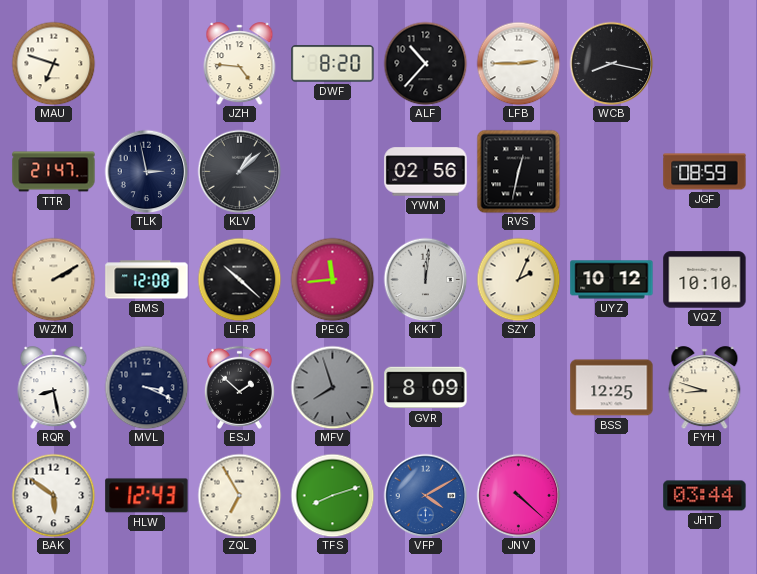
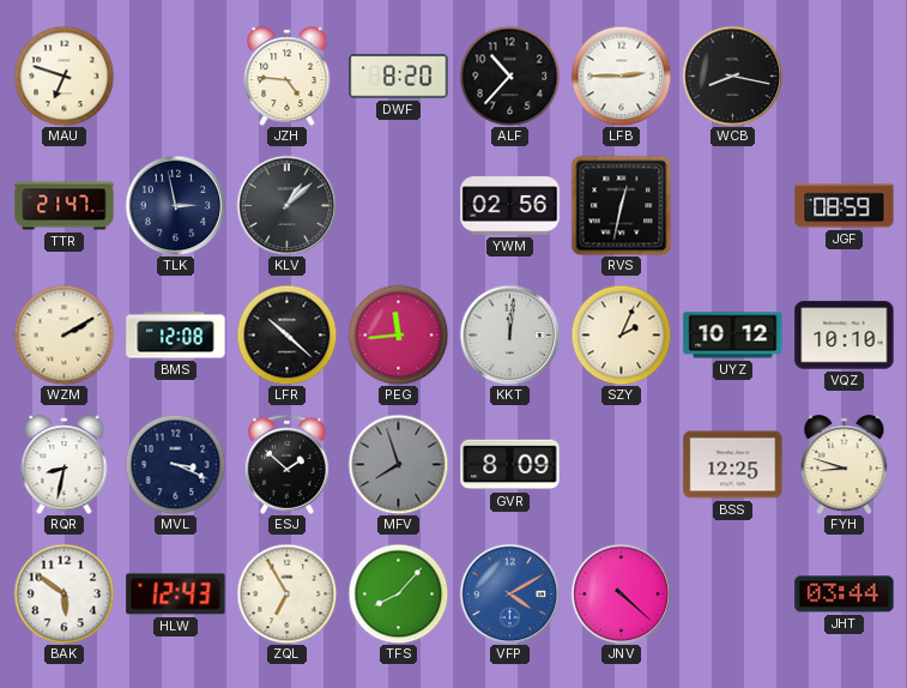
RQR: 8:28 -> 8:32
TFS: 8:12 -> 8:07
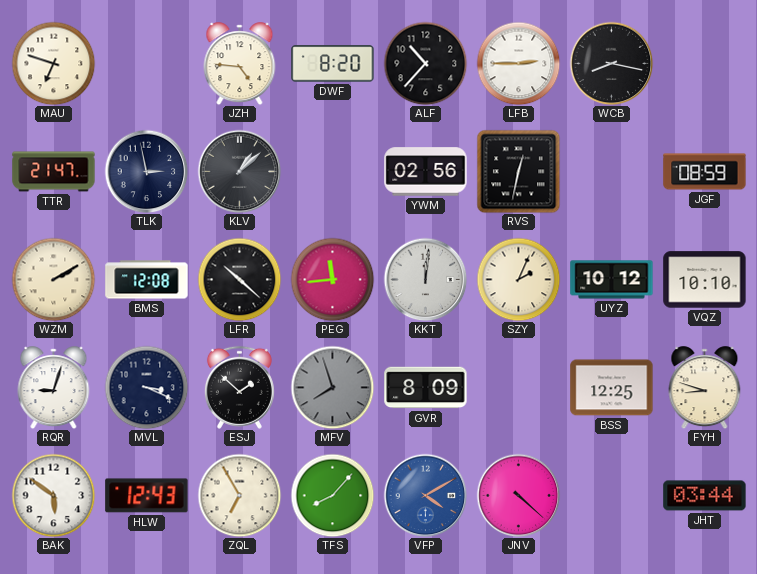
RQR: 8:32 -> 9:03
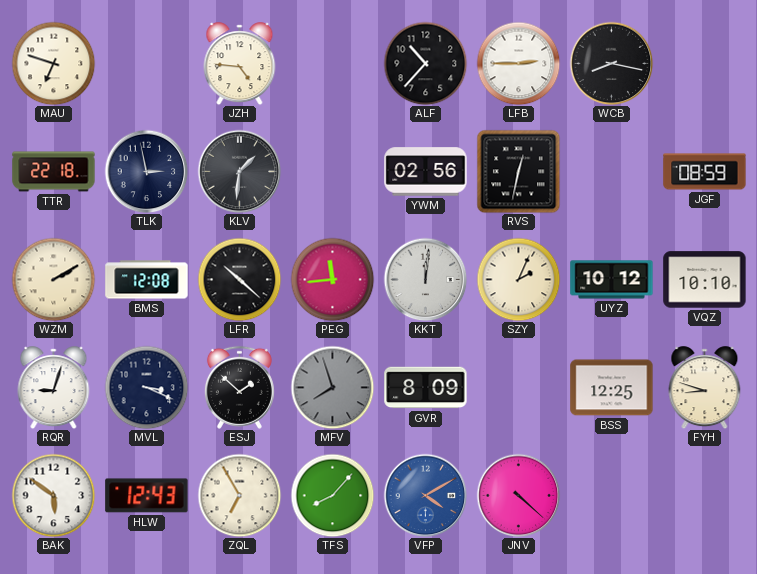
DWF: 8:20 -> none
TTR: 21:47 -> 22:18
KLV: 1:08 -> 1:31
JHT: 03:44 -> none
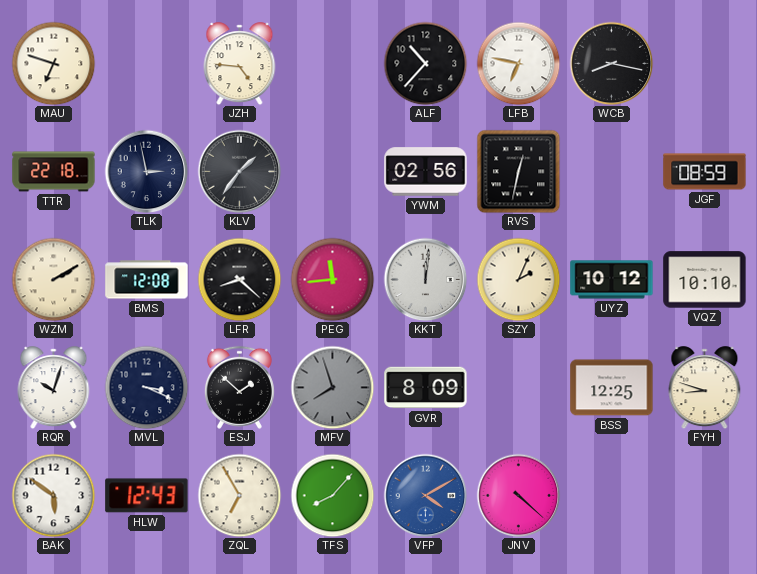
LFB: 2:45 -> 6:47
KLV: 1:31 -> 1:36
LFR: 10:22 -> 8:22
RQR: 9:03 -> 10:03
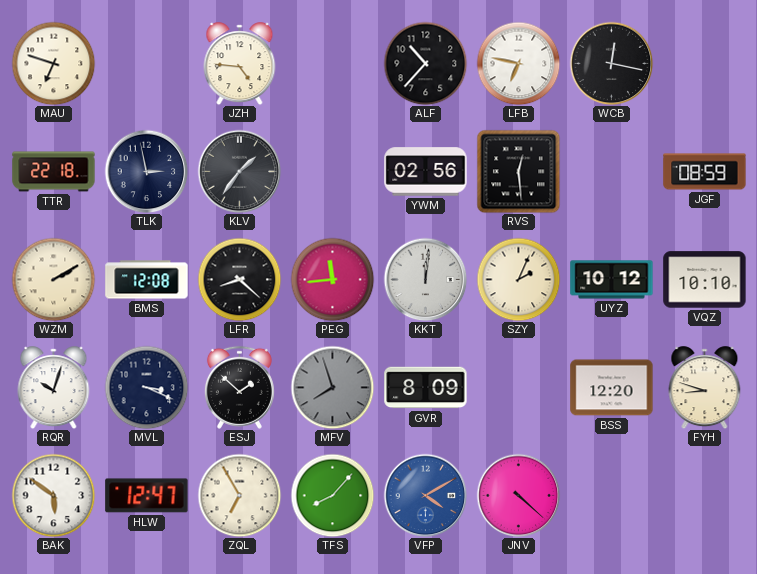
WCB: 8:17 -> 12:17
RVS: 12:32 -> 12:29
BSS: 12:25 -> 12:20
HLW: 12:43 -> 12:47
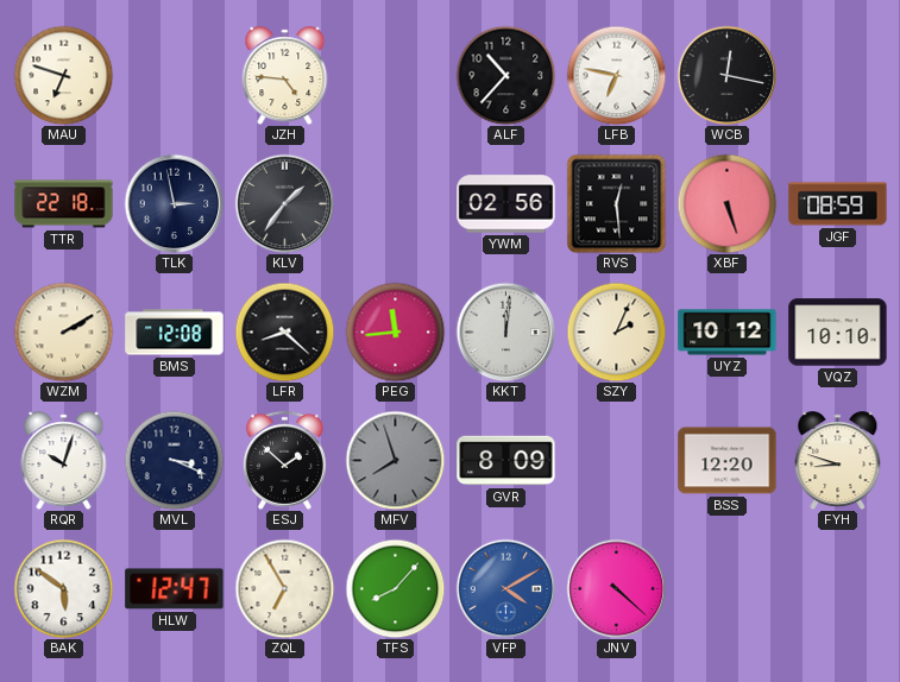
XBF: none -> 5:27
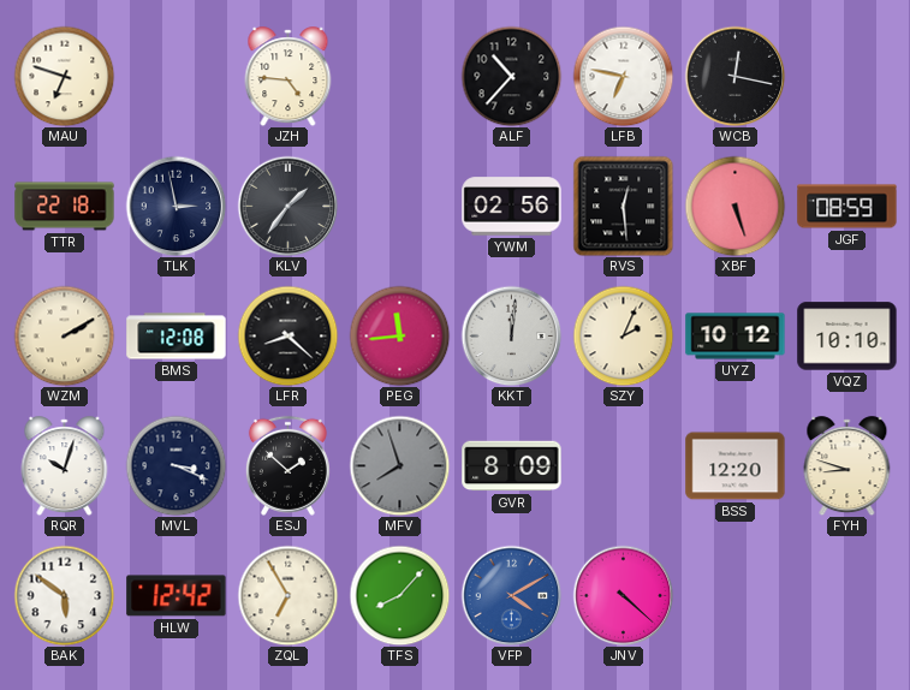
HLW: 12:47 -> 12:42
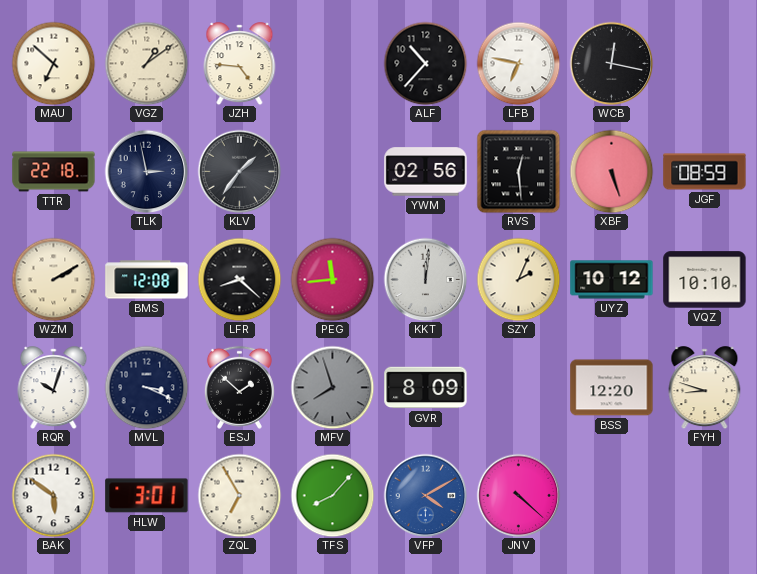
MAU: 6:48 -> 6:52
VGZ: none -> 1:09
HLW: 12:42 -> 3:01
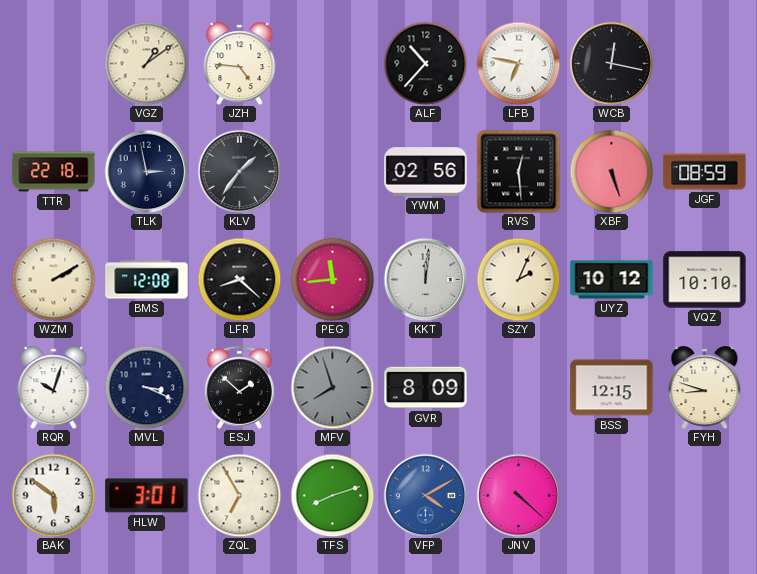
MAU: 6:52 -> none
BSS: 12:20 -> 12:15
TFS: 8:07 -> 8:12
